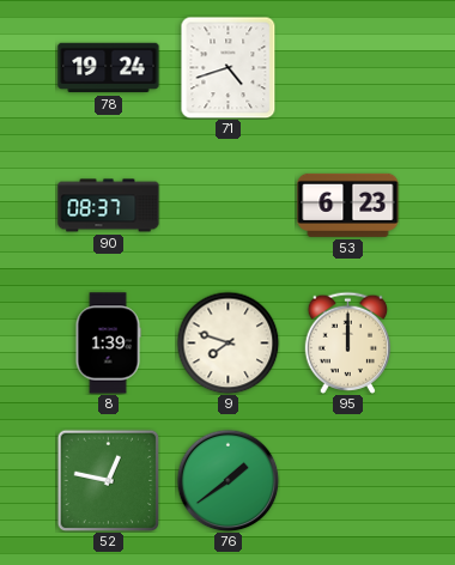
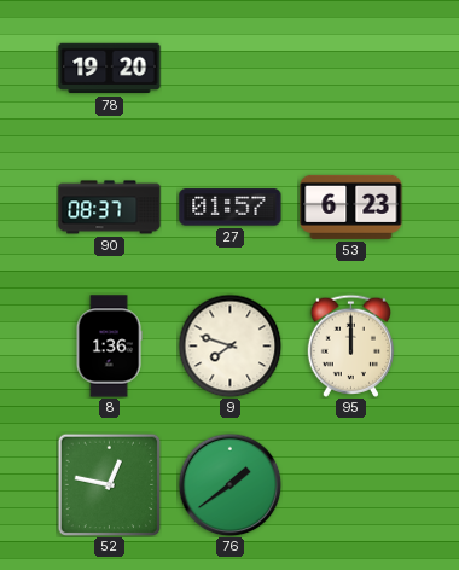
78: 19:24 -> 19:20
71: 4:42 -> none
27: none -> 01:57
8: 1:39 -> 1:36
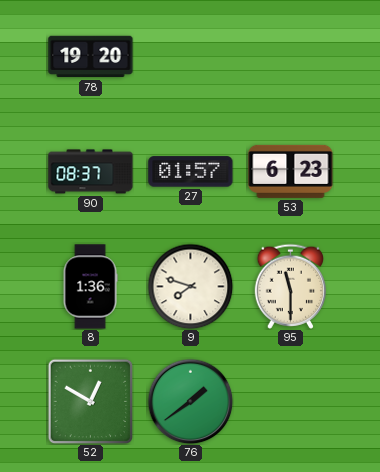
95: 12:00 -> 11:30
52: 12:47 -> 12:50
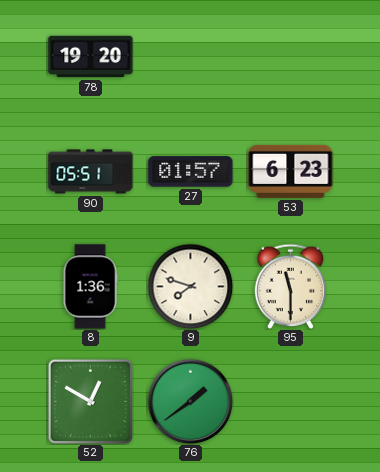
90: 08:37 -> 05:51
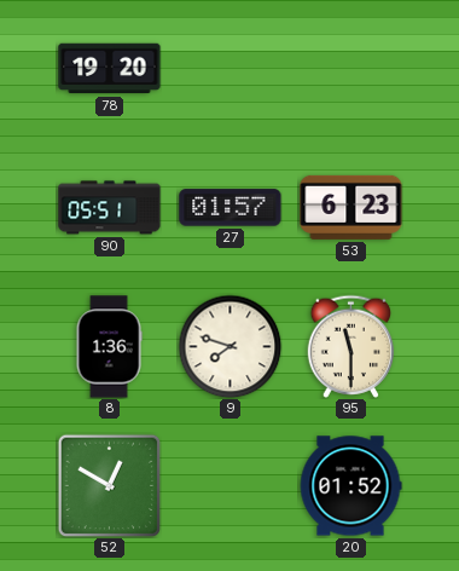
76: 1:39 -> none
20: none -> 01:52
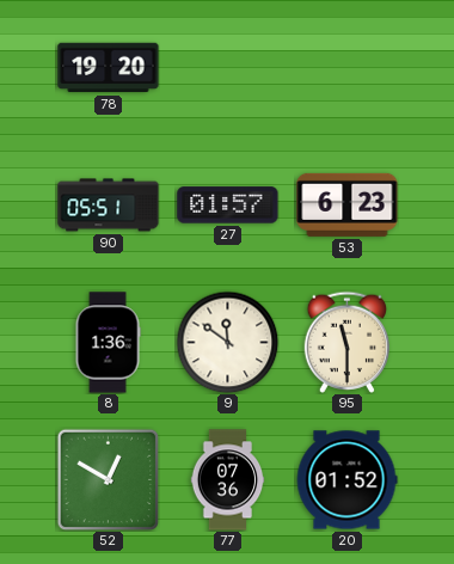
9: 7:48 -> 11:51
77: none -> 07:36
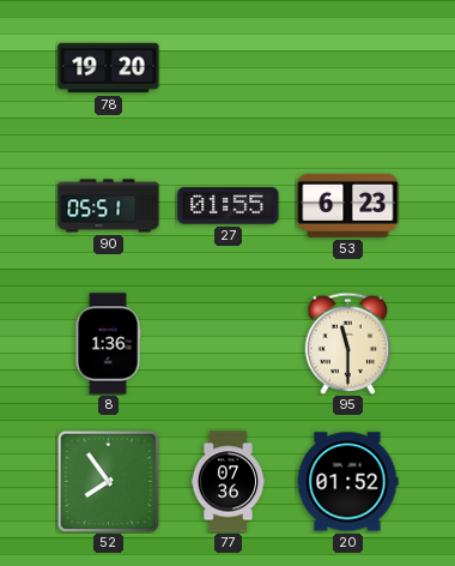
27: 01:57 -> 01:55
9: 11:51 -> none
52: 12:50 -> 7:54
